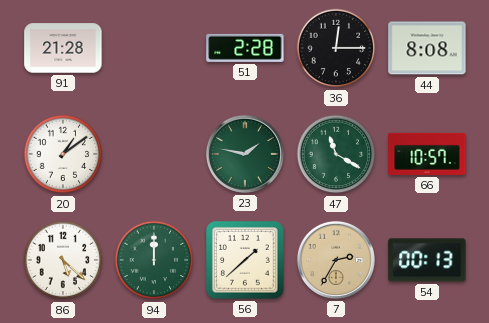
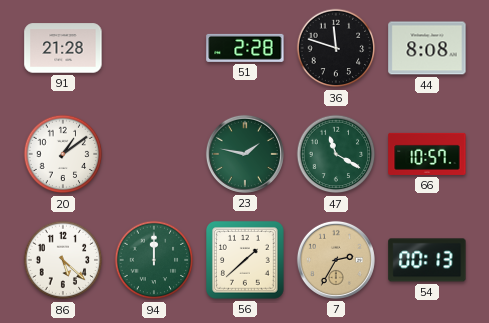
36: 12:15 -> 11:48
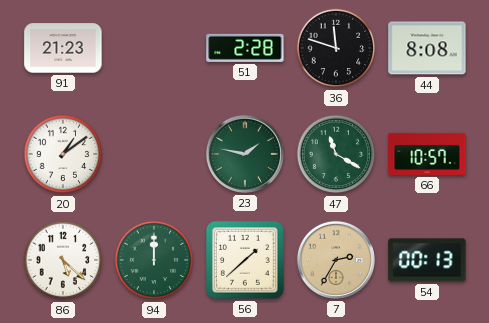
91: 21:28 -> 21:23
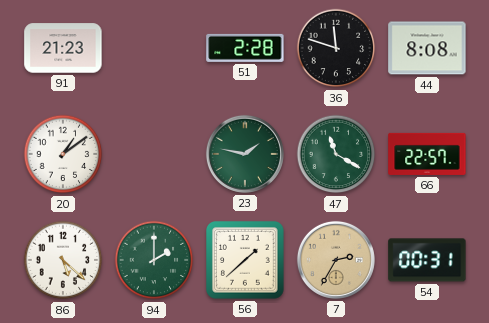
66: 10:57 -> 22:57
94: 12:00 -> 2:00
54: 00:13 -> 00:31
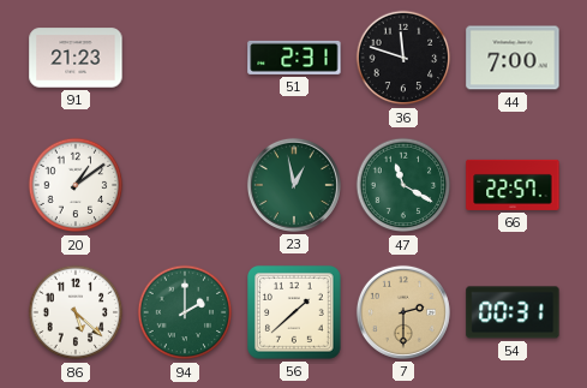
51: 2:28 -> 2:31
44: 8:08 -> 7:00
23: 1:47 -> 12:58
7: 2:35 -> 2:30
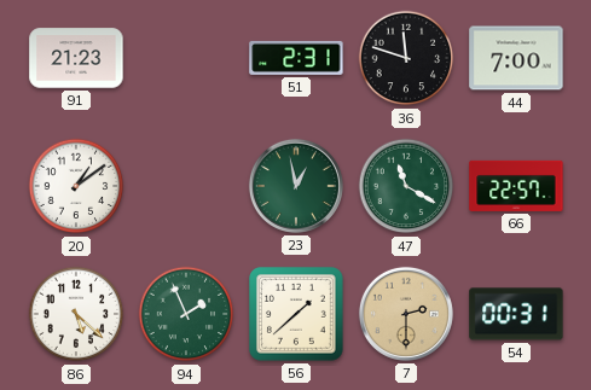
94: 2:00 -> 1:56
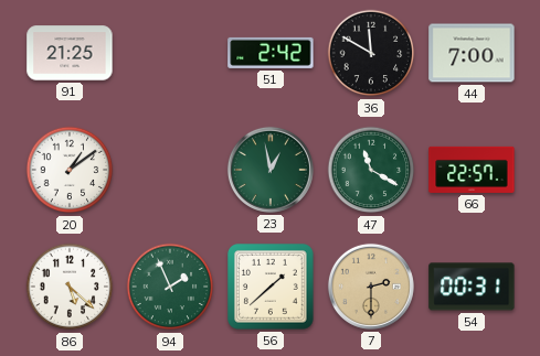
91: 21:23 -> 21:25
51: 2:31 -> 2:42
36: 11:48 -> 11:50
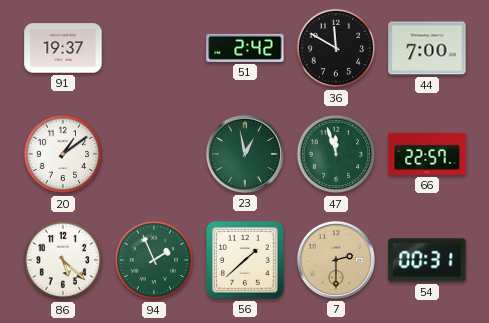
91: 21:25 -> 19:37
47: 11:20 -> 11:57
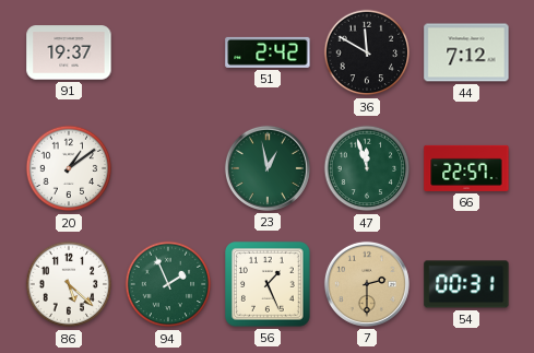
44: 7:00 -> 7:12
56: 1:38 -> 1:26
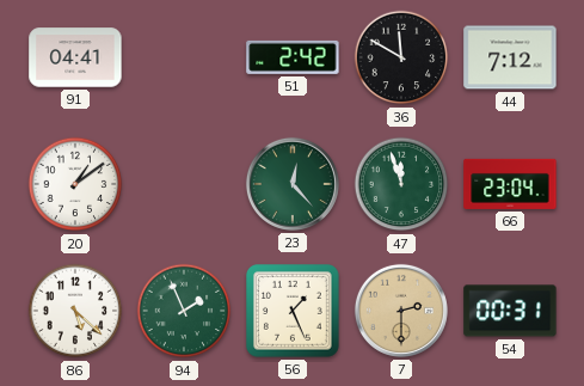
91: 19:37 -> 04:41
23: 12:58 -> 12:23
66: 22:57 -> 23:04
